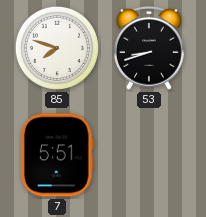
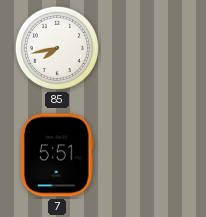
85: 7:48 -> 7:43
53: 8:42 -> none
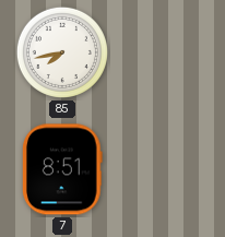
7: 5:51 -> 8:51
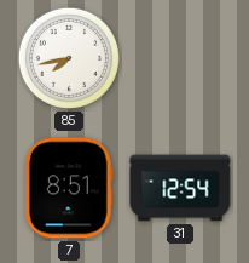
31: none -> 12:54
